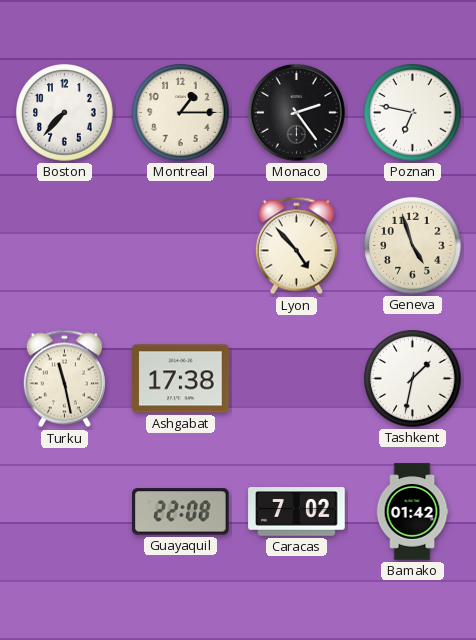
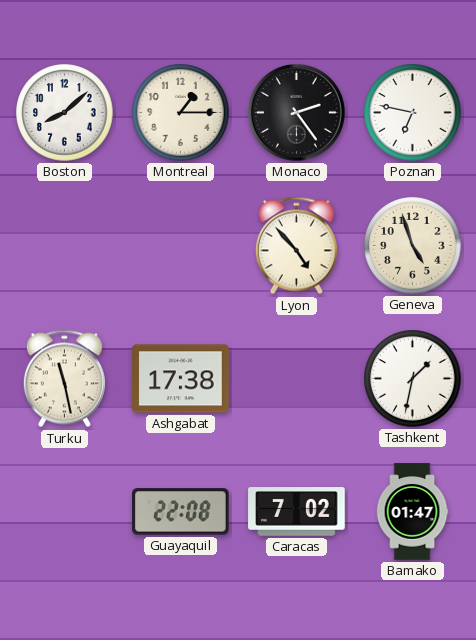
Boston: 7:37 -> 8:08
Bamako: 01:42 -> 01:47
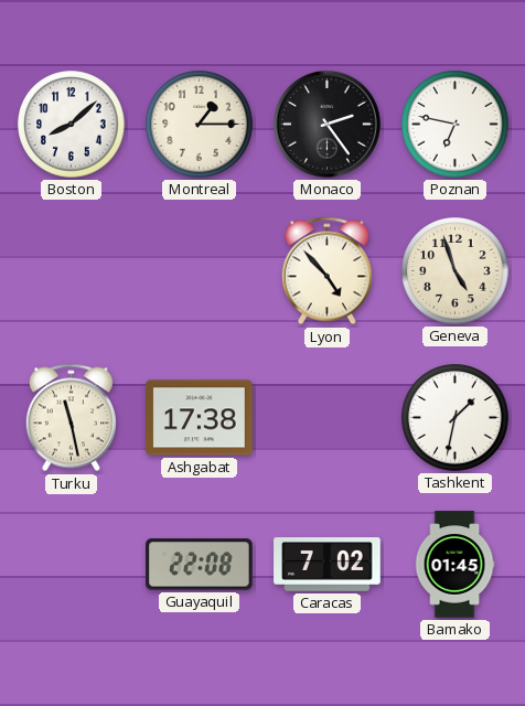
Bamako: 01:47 -> 01:45
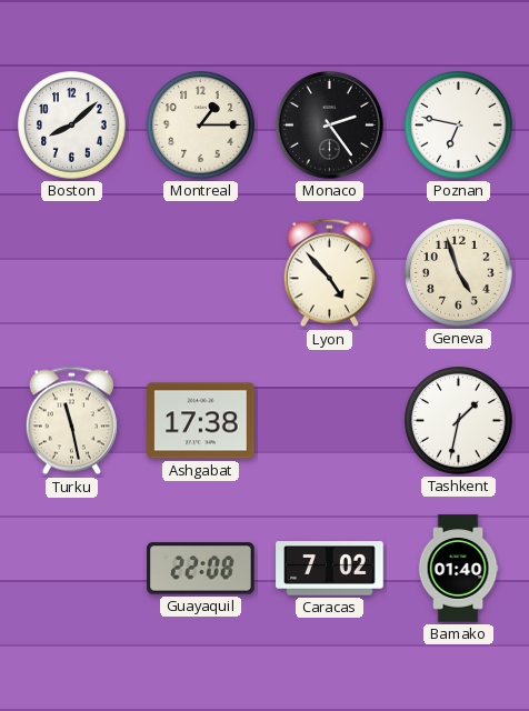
Bamako: 01:45 -> 01:40
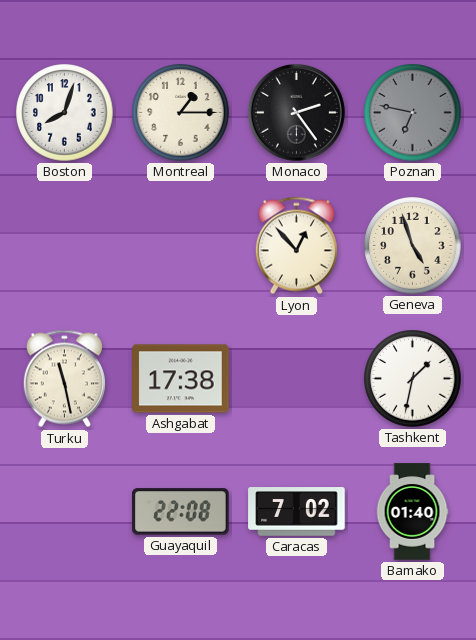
Boston: 8:08 -> 8:03
Poznan dial: white -> grey
Lyon: 4:53 -> 12:53
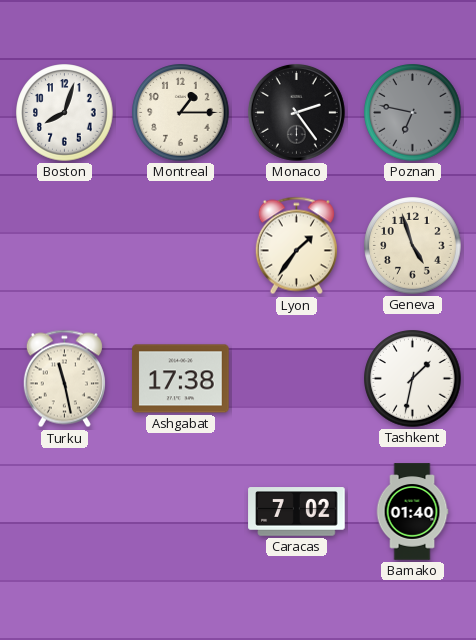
Lyon: 12:53 -> 1:36
Guayaquil: 22:08 -> none
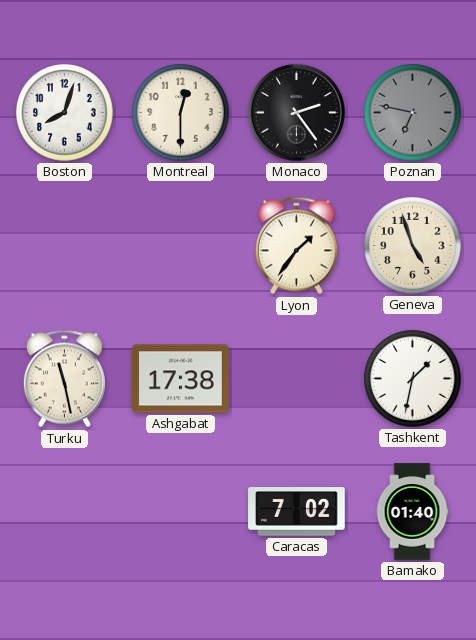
Montreal: 1:15 -> 12:30
